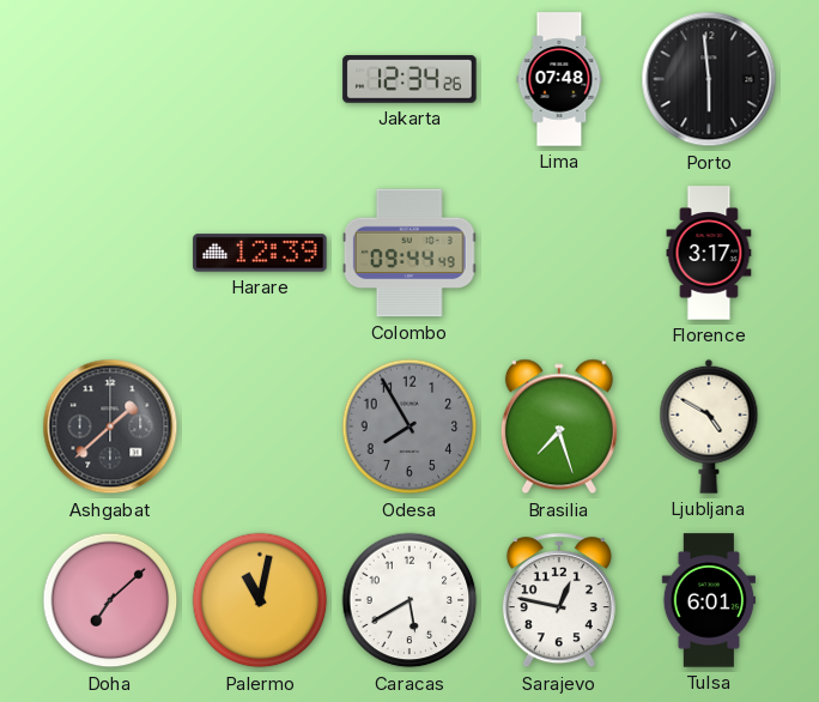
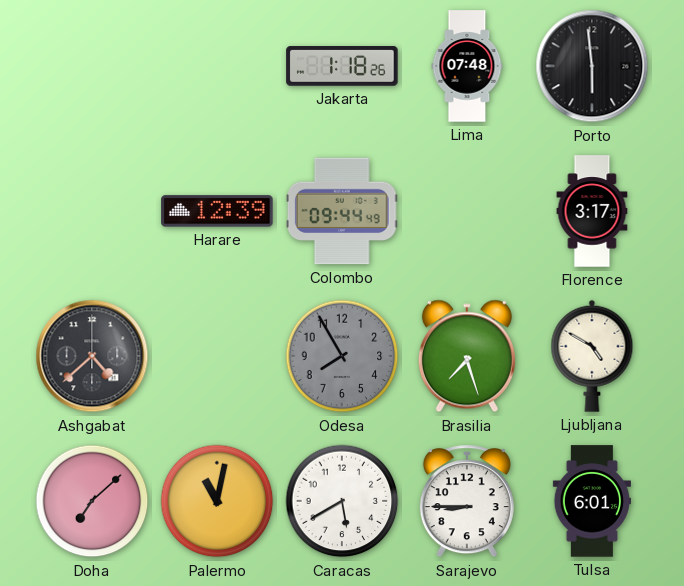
Jakarta: 12:34 -> 1:18
Ashgabat: 1:38 -> 4:38
Sarajevo: 12:47 -> 8:45
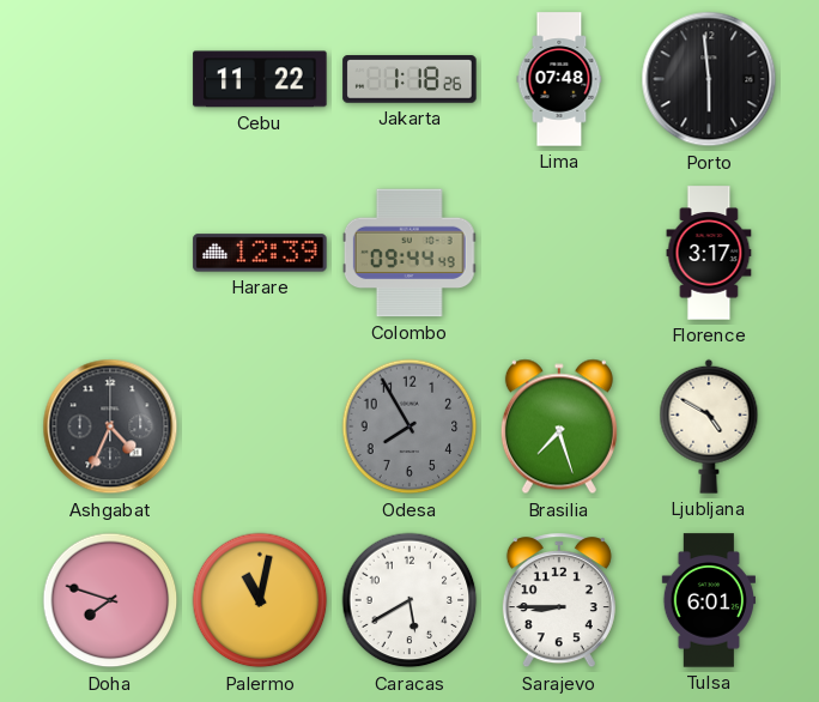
Cebu: none -> 11:22
Ashgabat: 4:38 -> 4:34
Doha: 7:08 -> 7:48
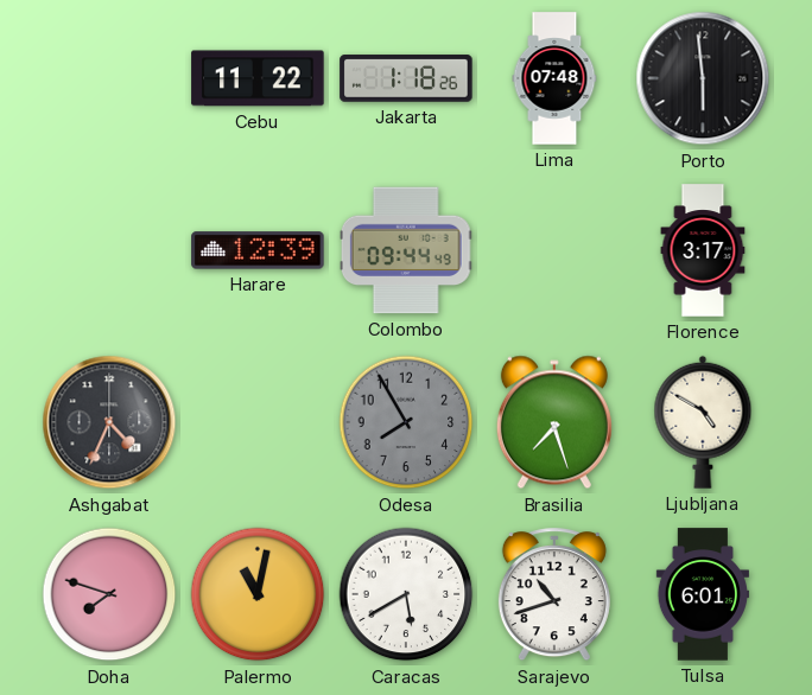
Sarajevo: 8:45 -> 10:42
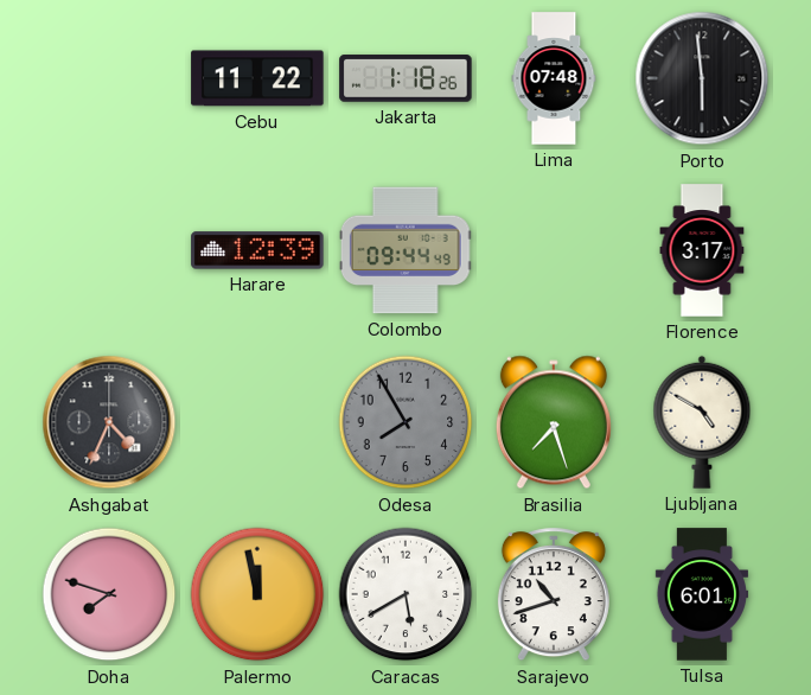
Palermo: 11:02 -> 11:58
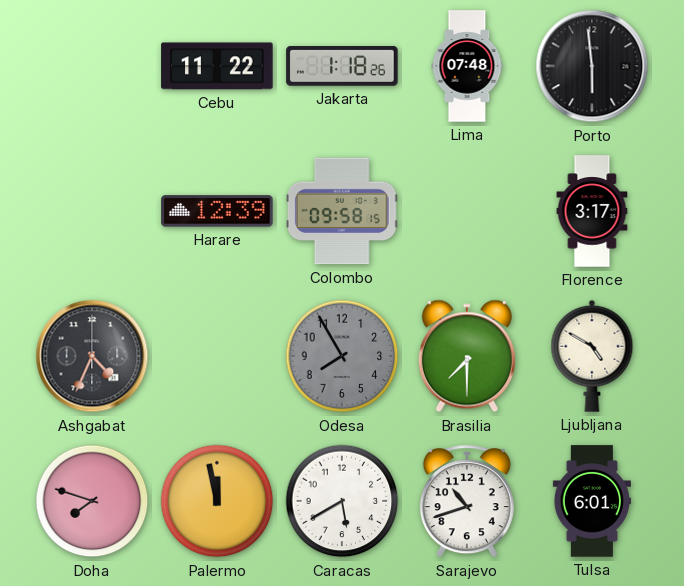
Colombo: 09:44 -> 09:58
Brasilia: 7:27 -> 7:30
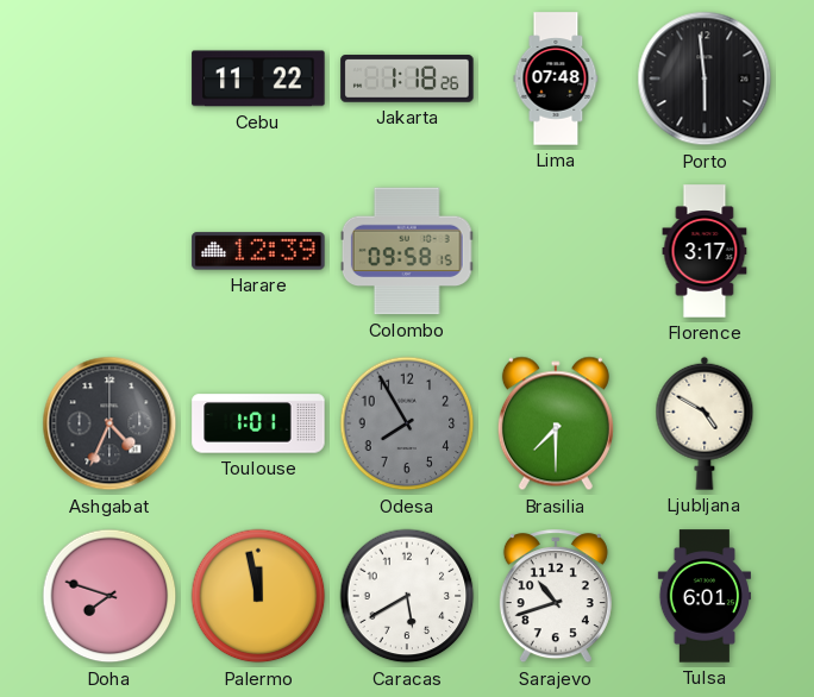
Toulouse: none -> 1:01
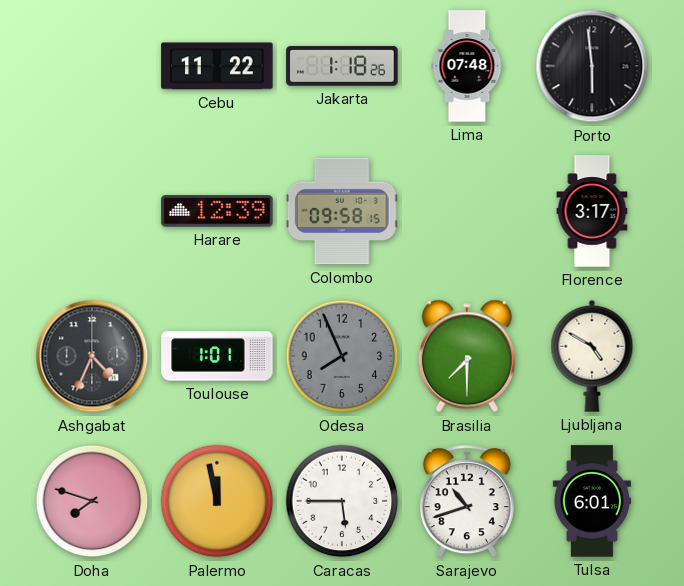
Odesa: 7:55 -> 7:56
Caracas: 5:40 -> 5:45
